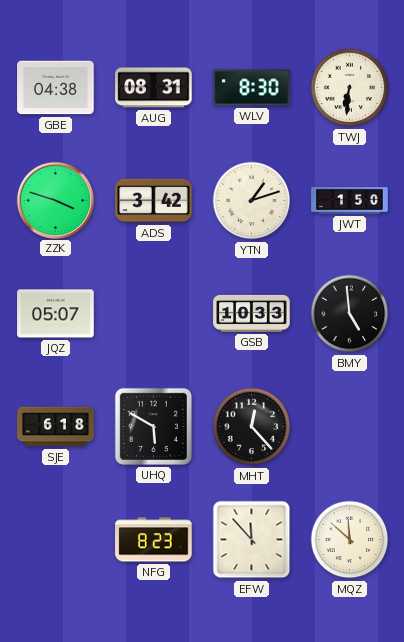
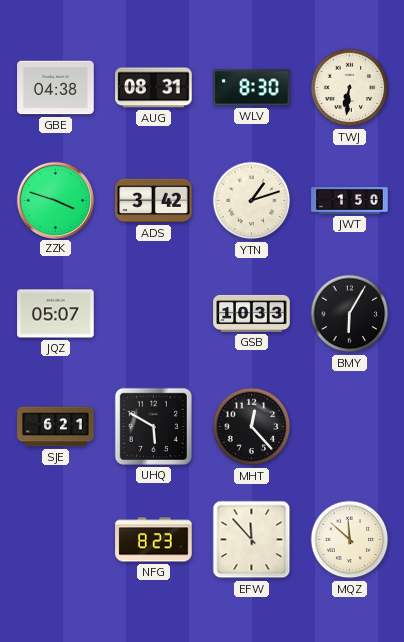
BMY: 4:59 -> 6:05
SJE: 6:18 -> 6:21
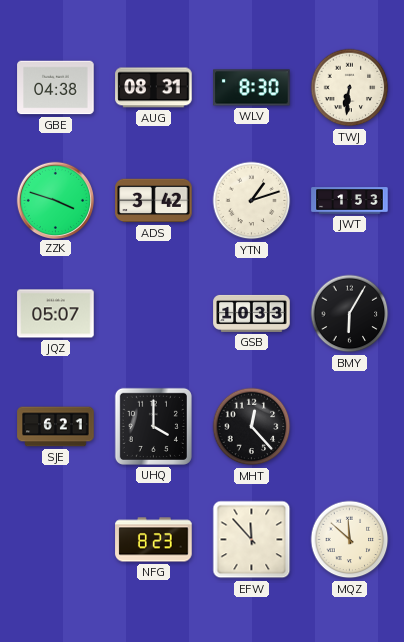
JWT: 1:50 -> 1:53
UHQ: 5:50 -> 4:00
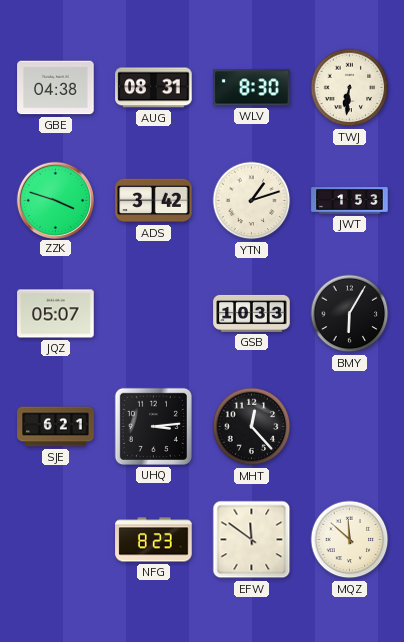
UHQ: 4:00 -> 3:14
EFW: 11:53 -> 11:51
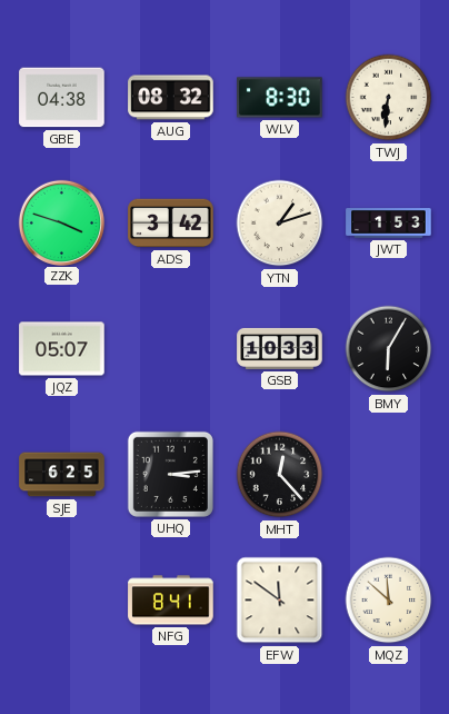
AUG: 08:31 -> 08:32
SJE: 6:21 -> 6:25
NFG: 8:23 -> 8:41
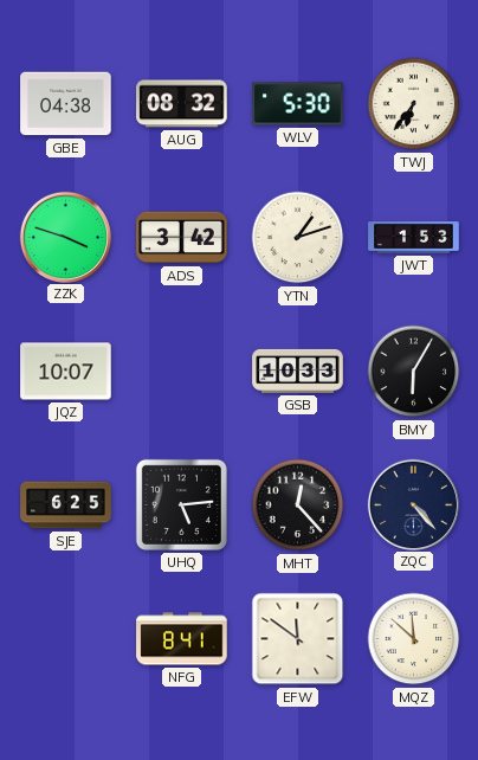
WLV: 8:30 -> 5:30
TWJ: 6:31 -> 6:36
JQZ: 05:07 -> 10:07
UHQ: 3:14 -> 5:14
ZQC: none -> 4:23
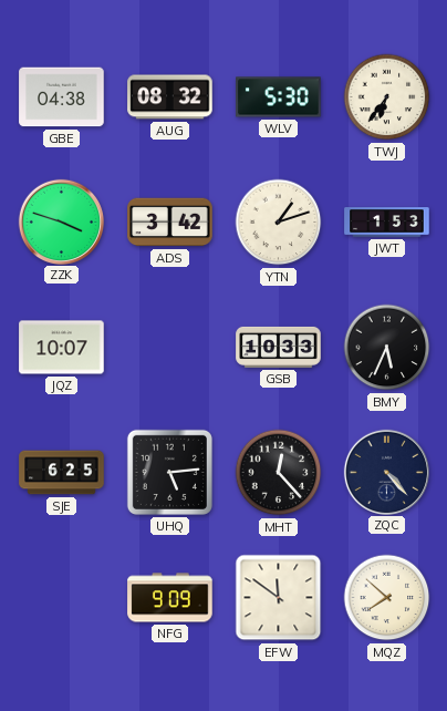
BMY: 6:05 -> 5:34
NFG: 8:41 -> 9:09
MQZ: 11:52 -> 7:52
